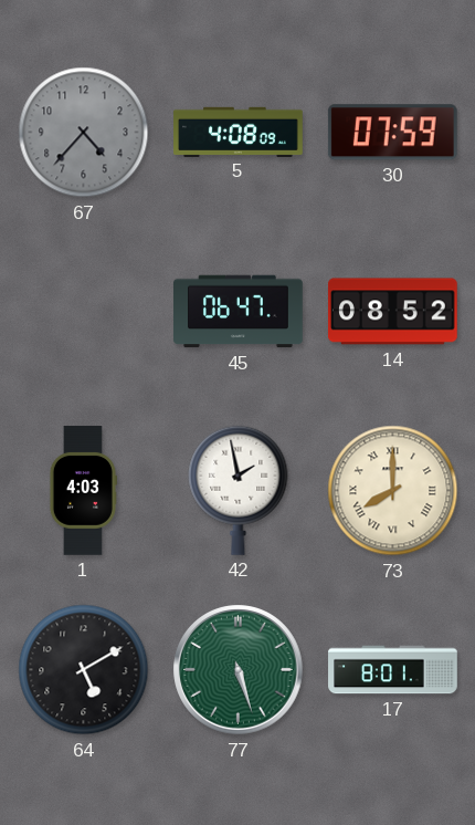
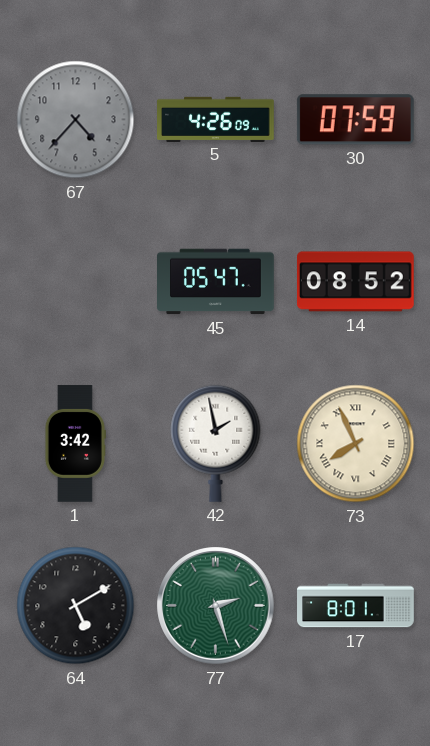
5: 4:08 -> 4:26
45: 06:47 -> 05:47
1: 4:03 -> 3:42
73: 8:00 -> 7:56
77: 5:27 -> 2:27
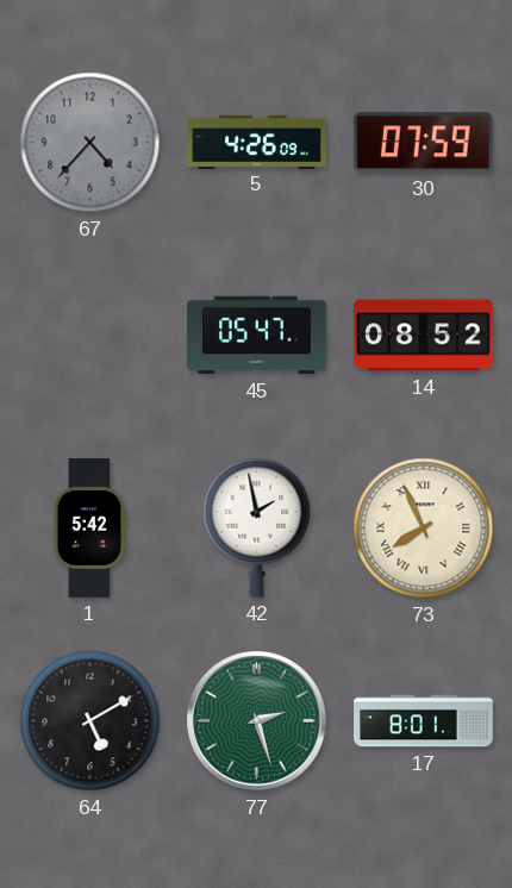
1: 3:42 -> 5:42
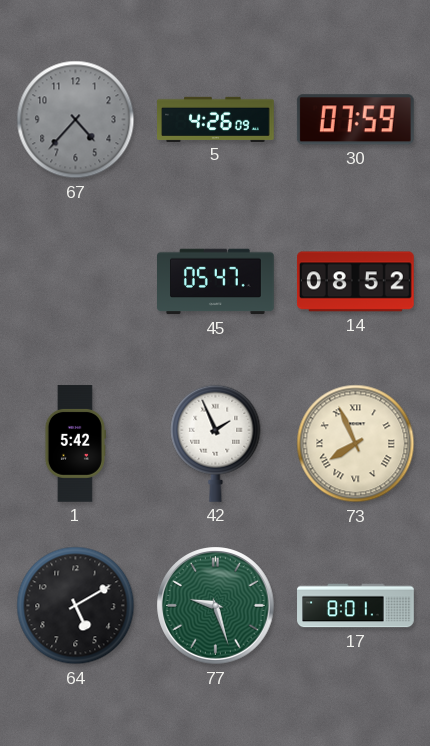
42: 1:58 -> 1:56
77: 2:27 -> 9:27
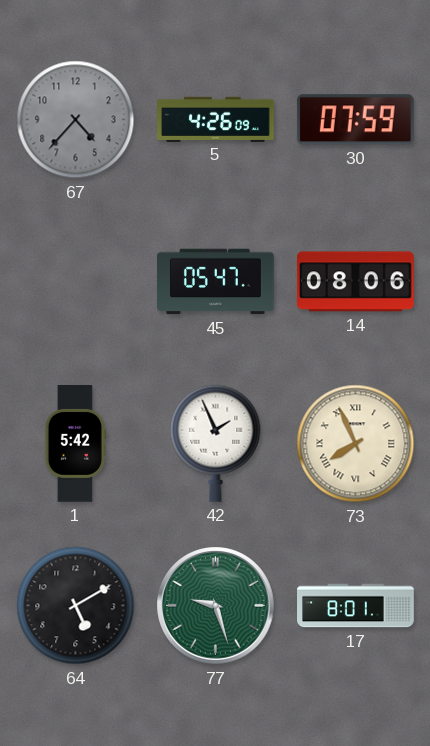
14: 08:52 -> 08:06
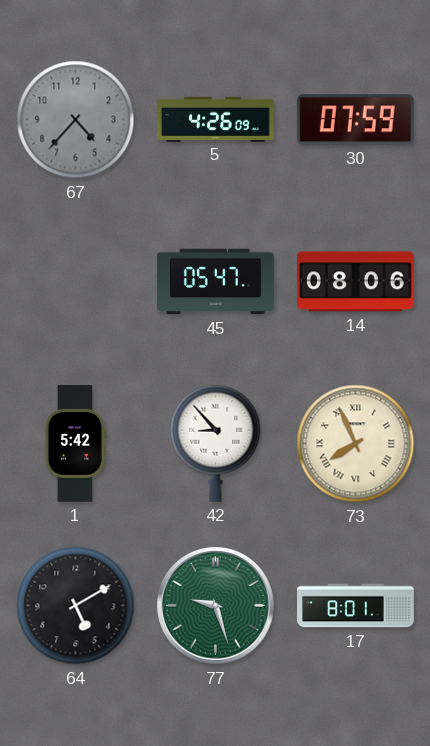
42: 1:56 -> 8:53
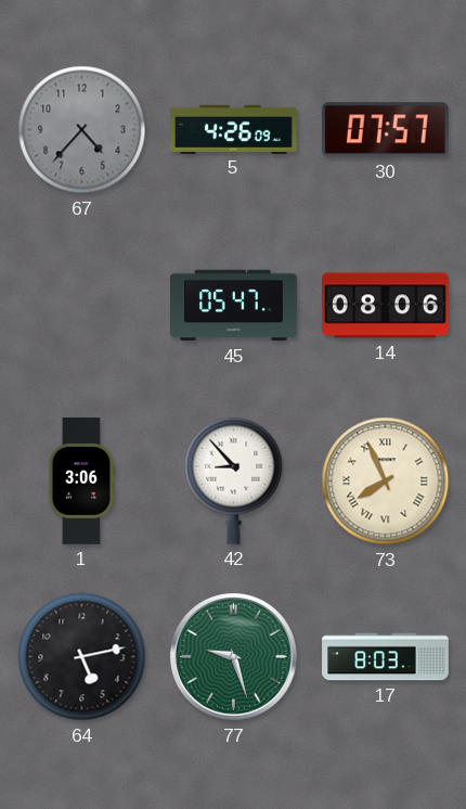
30: 07:59 -> 07:57
1: 5:42 -> 3:06
64: 5:10 -> 5:13
17: 8:01 -> 8:03
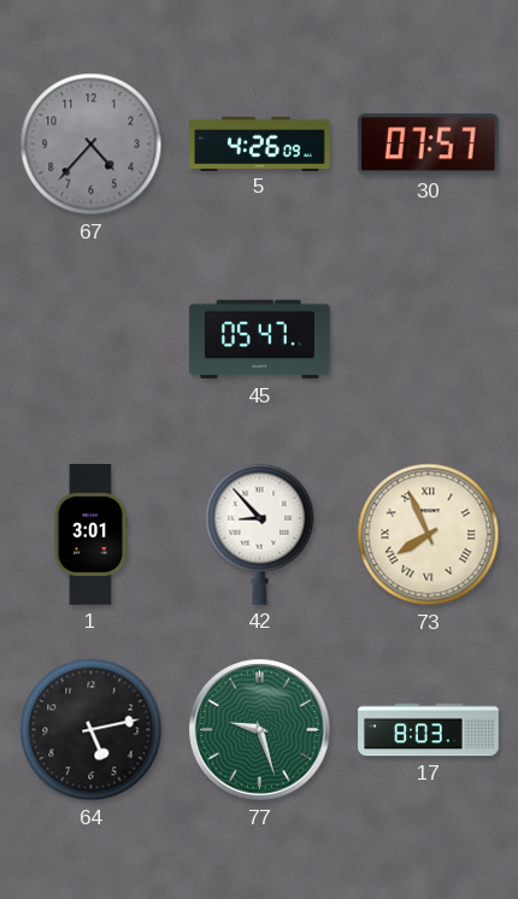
14: 08:06 -> none
1: 3:06 -> 3:01
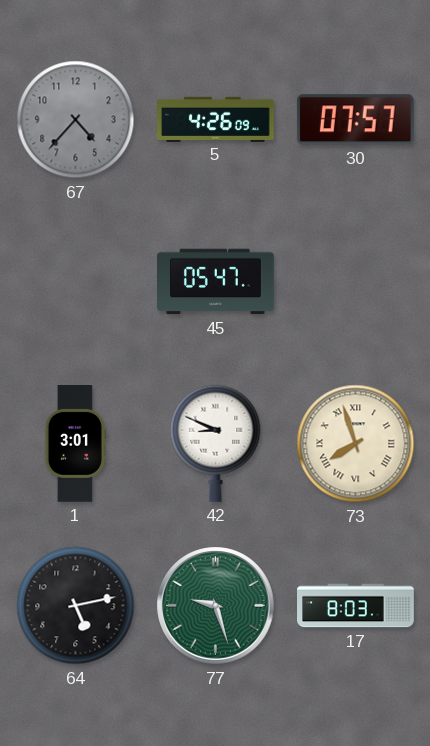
42: 8:53 -> 8:49
73: 7:56 -> 7:57
